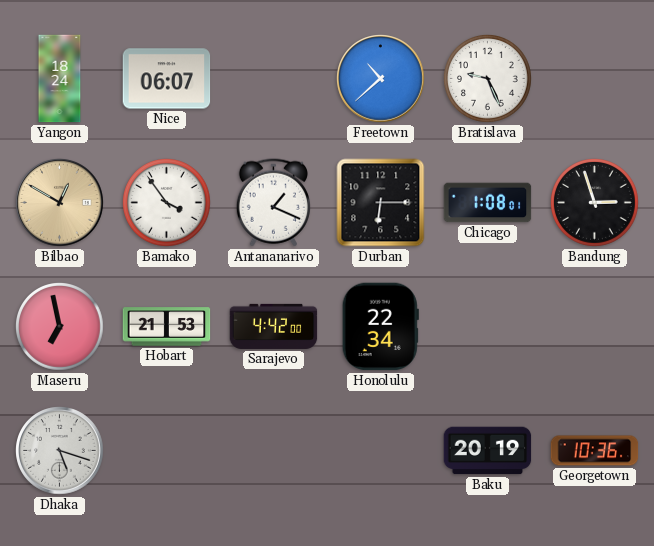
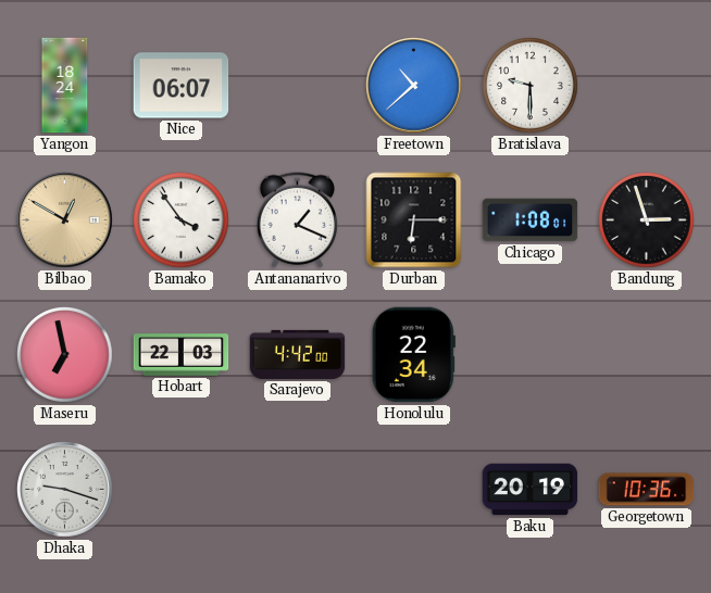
Bratislava: 9:26 -> 9:30
Hobart: 21:53 -> 22:03
Dhaka: 5:18 -> 9:18
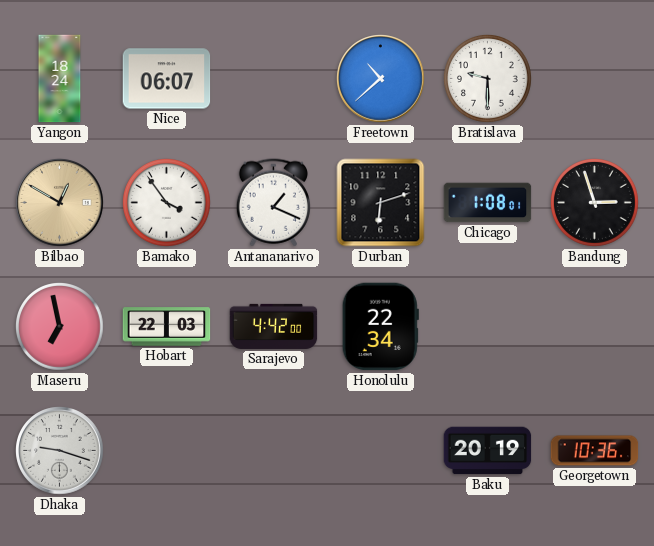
Durban: 6:15 -> 6:12
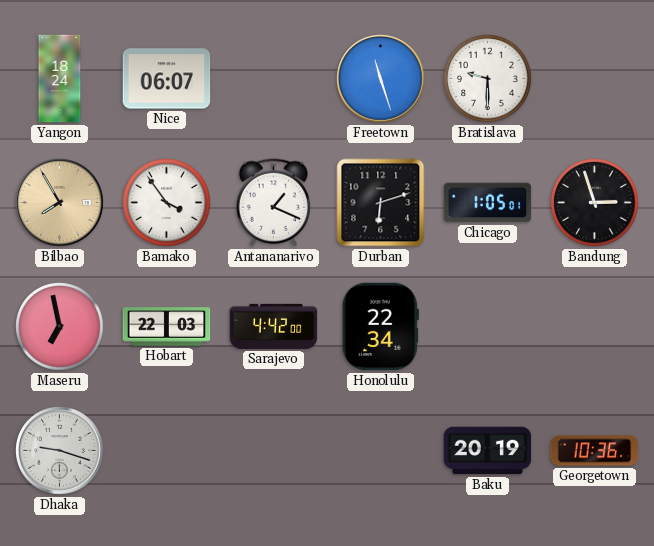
Freetown: 10:38 -> 11:27
Bilbao: 12:50 -> 7:55
Chicago: 1:08 -> 1:05
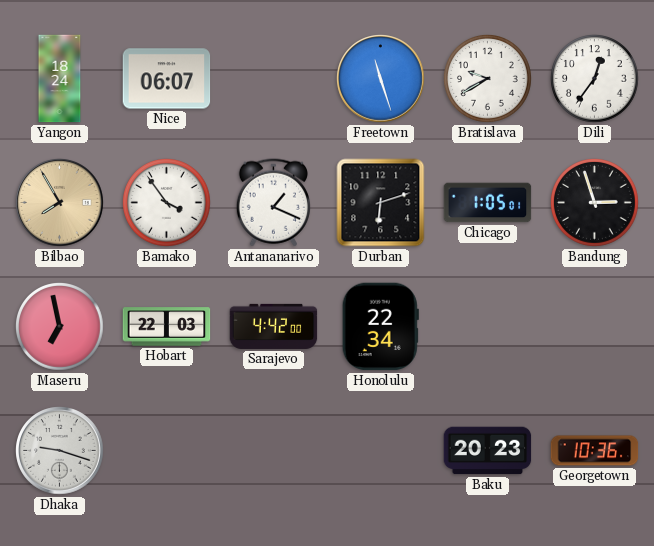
Bratislava: 9:30 -> 9:40
Dili: none -> 12:36
Baku: 20:19 -> 20:23
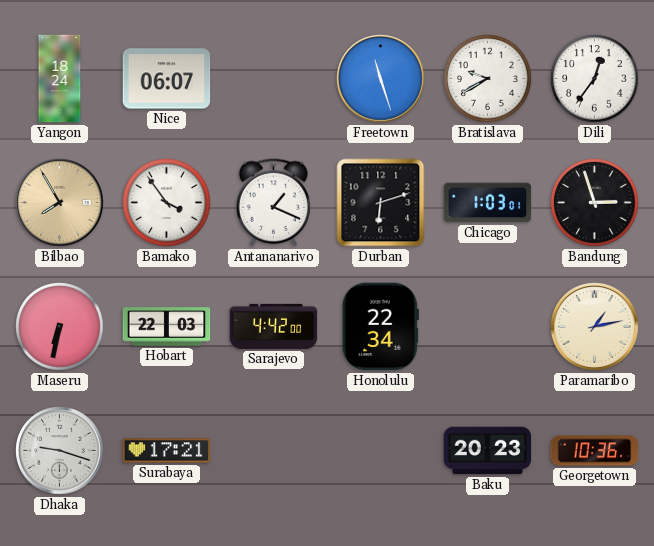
Chicago: 1:05 -> 1:03
Maseru: 6:58 -> 6:32
Paramaribo: none -> 1:13
Surabaya: none -> 17:21
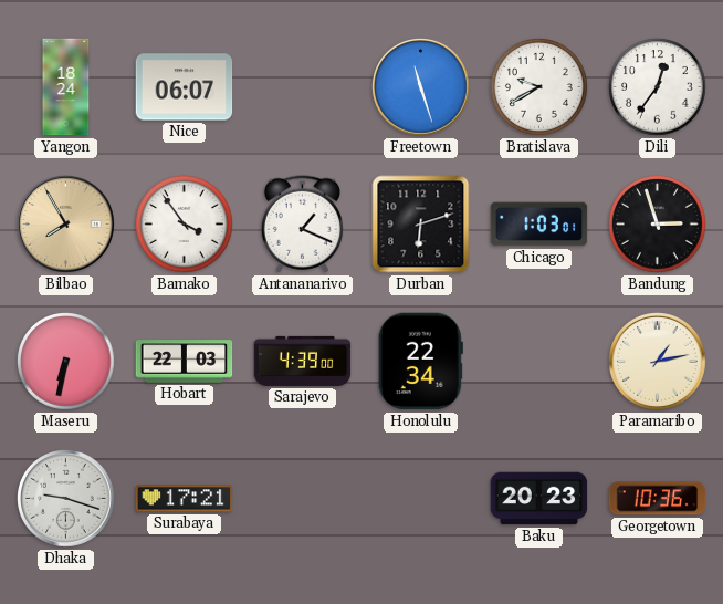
Sarajevo: 4:42 -> 4:39
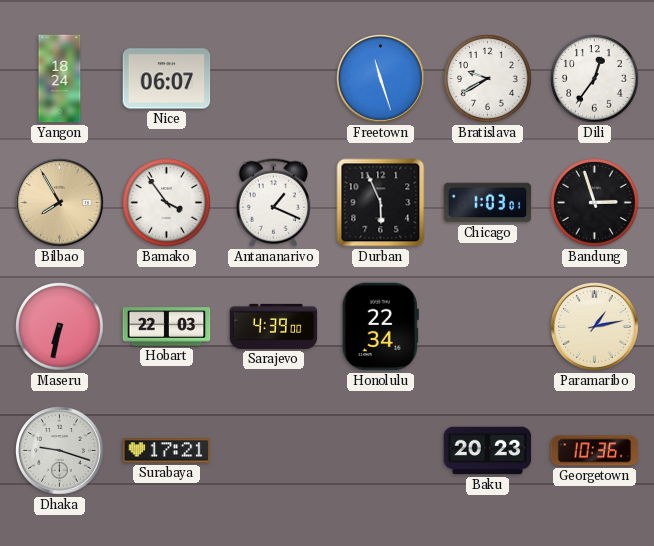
Durban: 6:12 -> 5:56
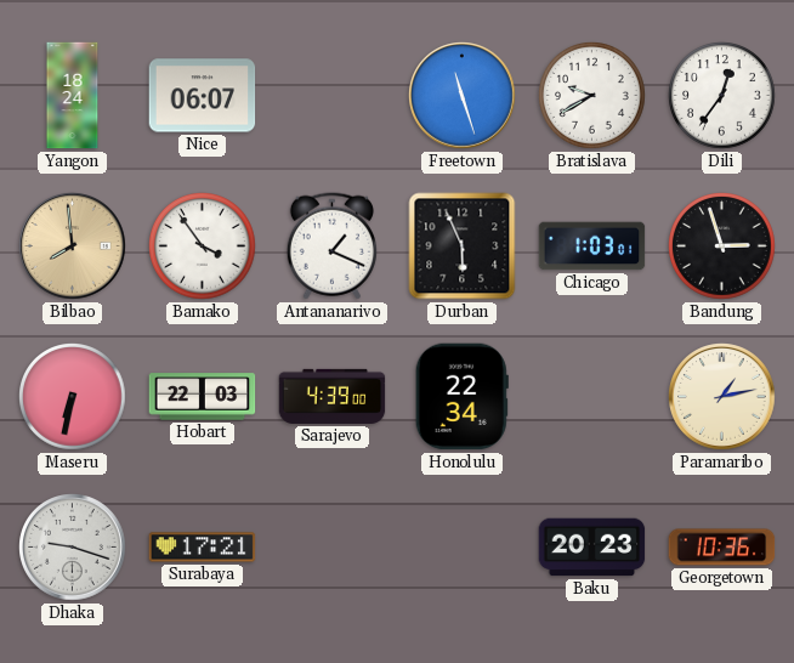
Bilbao: 7:55 -> 7:59
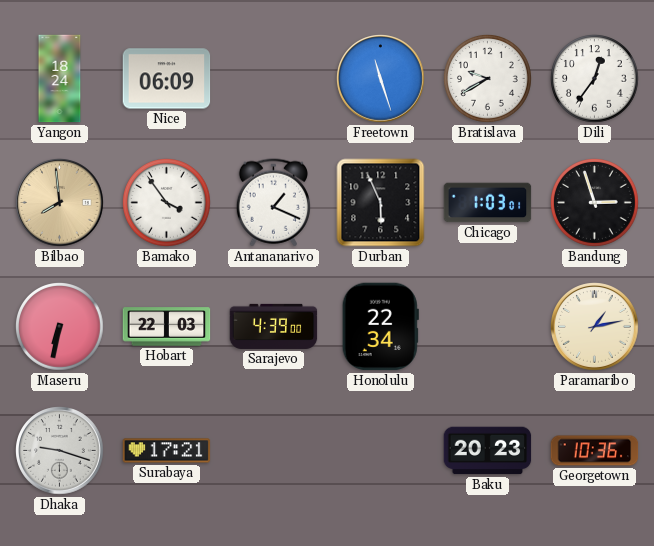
Nice: 06:07 -> 06:09
